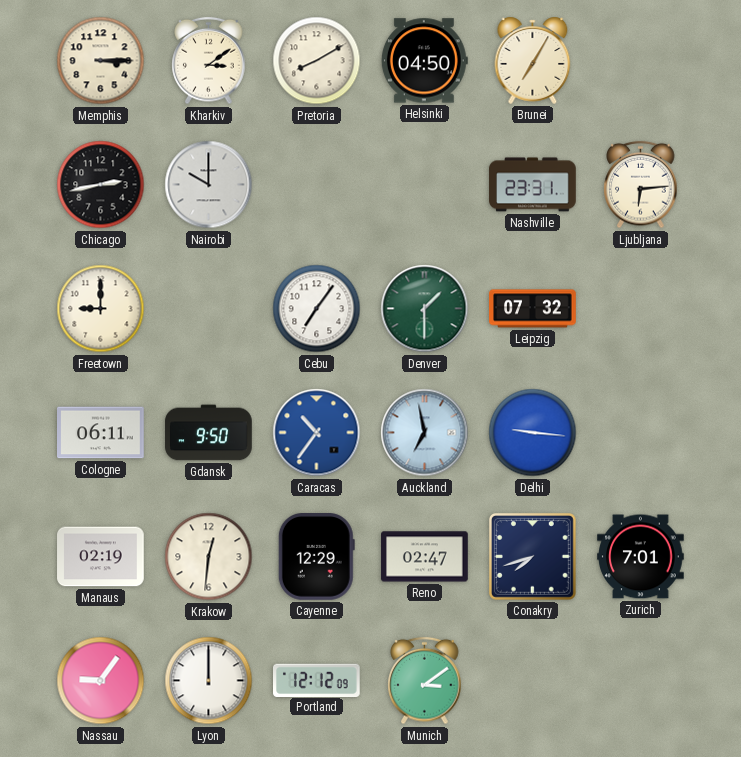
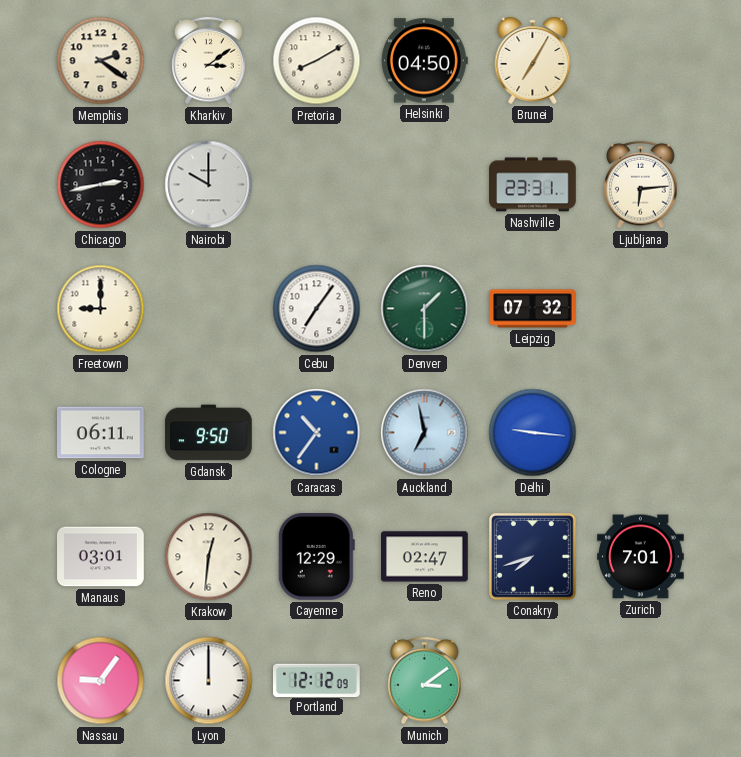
Memphis: 3:15 -> 2:21
Manaus: 02:19 -> 03:01
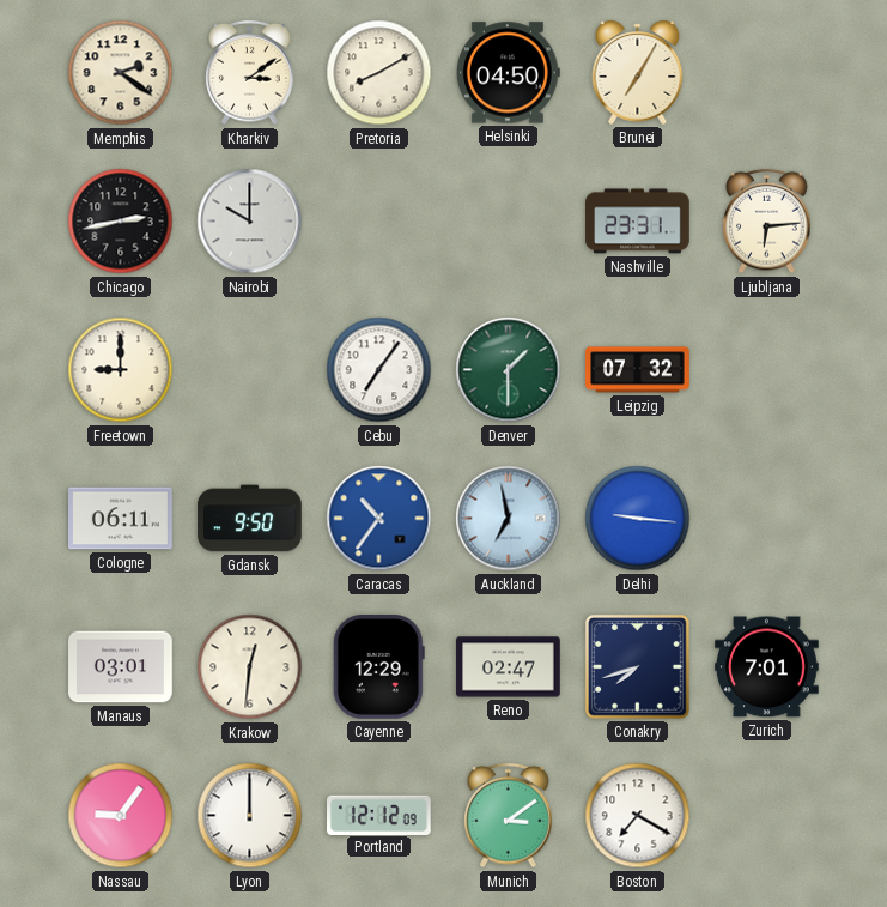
Boston: none -> 7:20
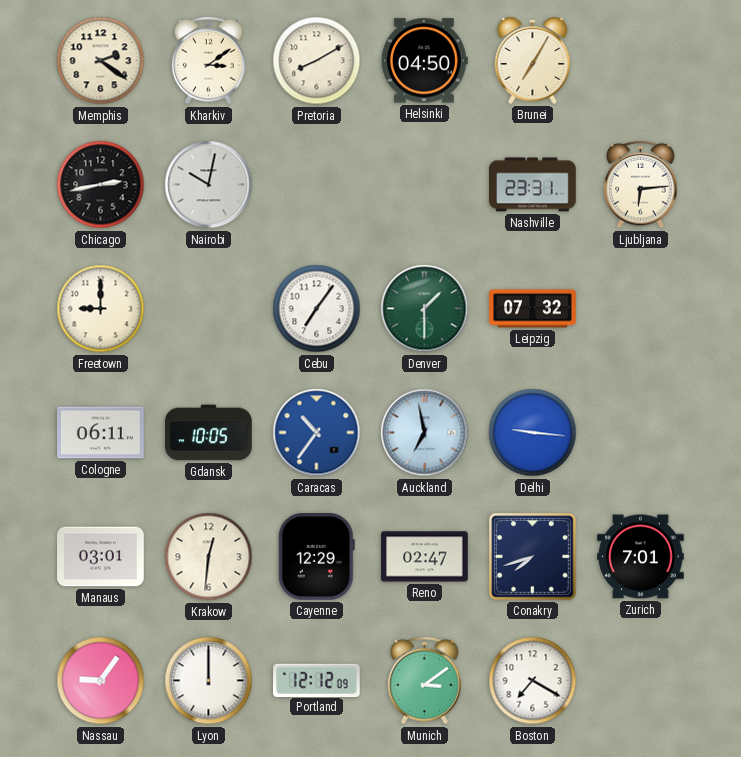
Nairobi: 10:00 -> 10:02
Gdansk: 9:50 -> 10:05
